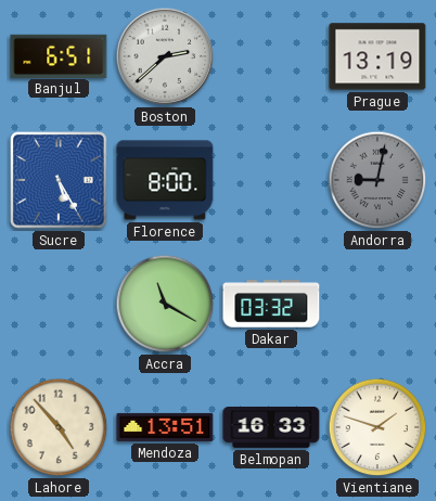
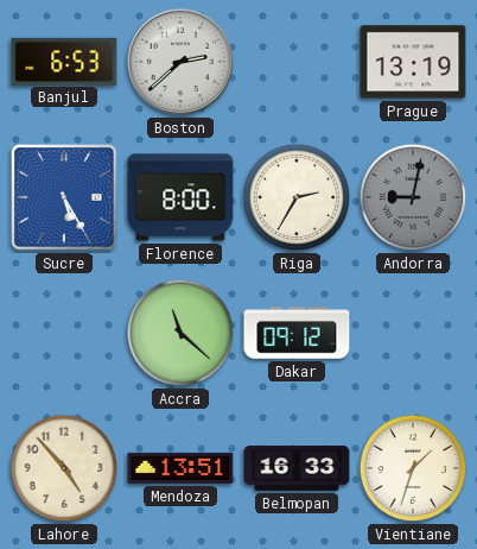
Banjul: 6:51 -> 6:53
Riga: none -> 2:35
Accra: 11:20 -> 11:22
Dakar: 03:32 -> 09:12
Vientiane: 1:48 -> 1:33
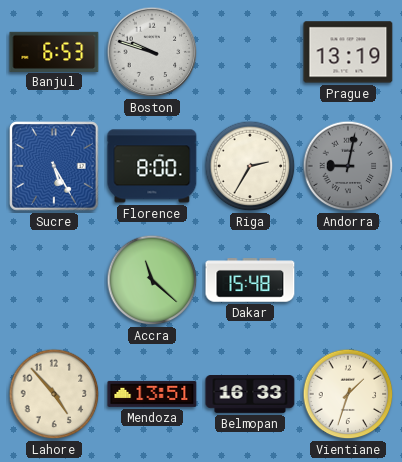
Boston: 2:38 -> 9:48
Dakar: 09:12 -> 15:48
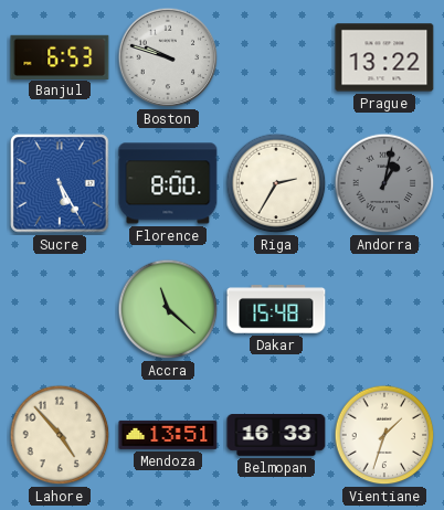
Prague: 13:19 -> 13:22
Andorra: 9:02 -> 1:02
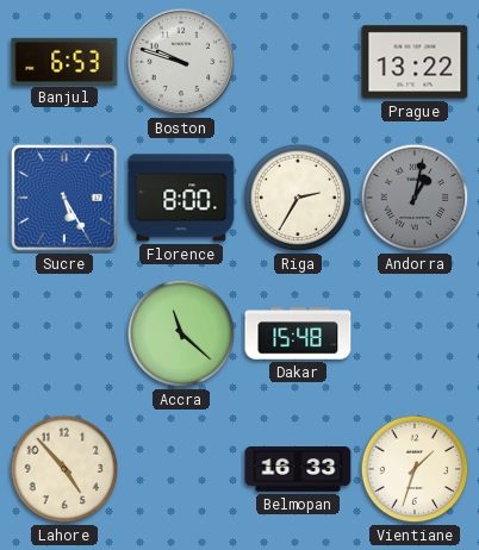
Mendoza: 13:51 -> none
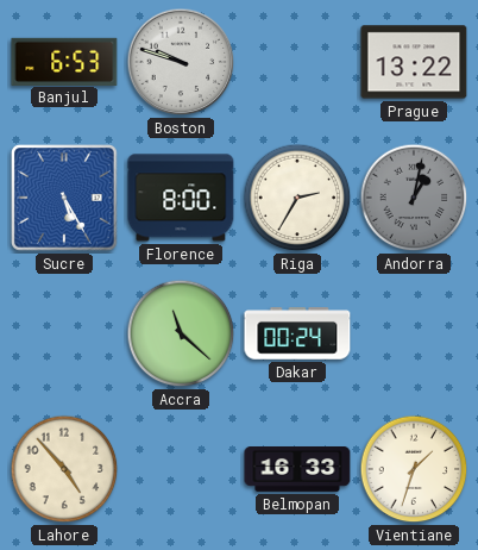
Dakar: 15:48 -> 00:24
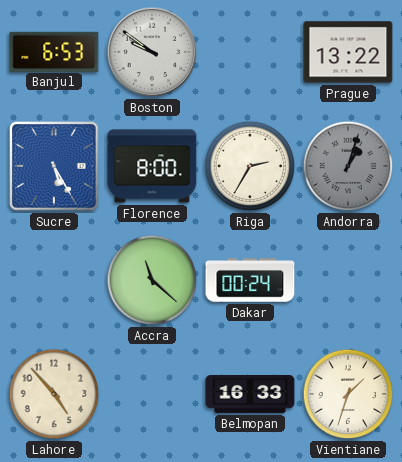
Boston: 9:48 -> 9:51
Andorra: 1:02 -> 1:03
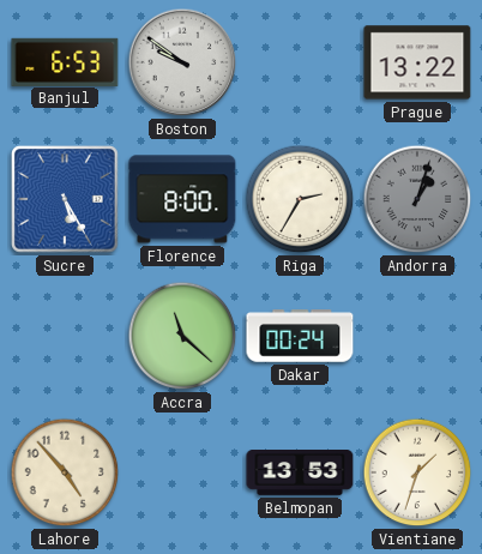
Belmopan: 16:33 -> 13:53
